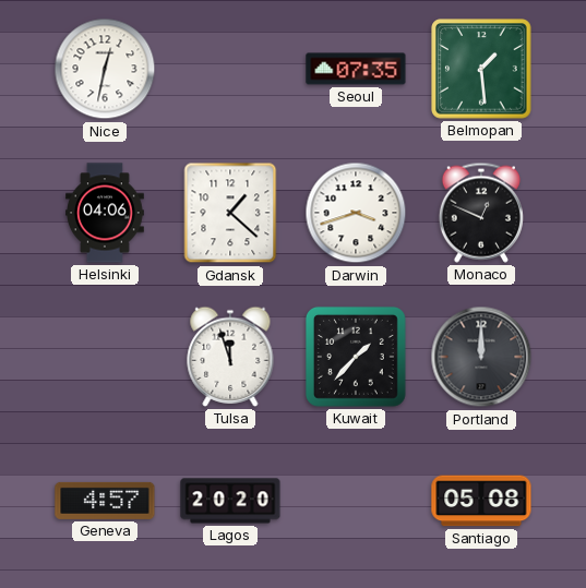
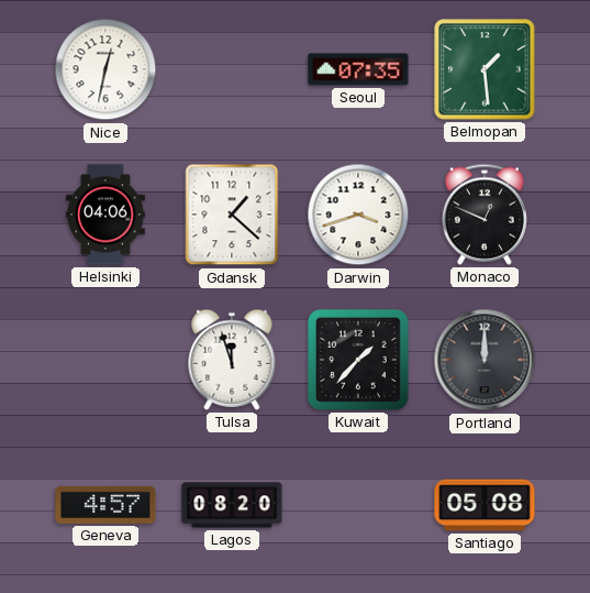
Lagos: 20:20 -> 08:20
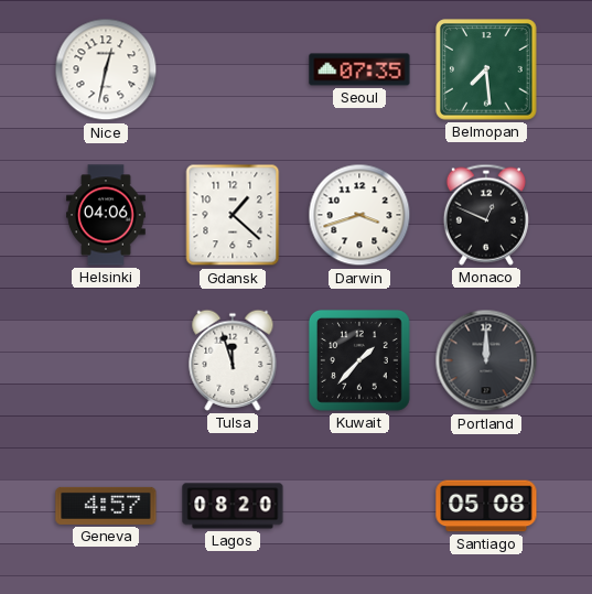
Belmopan: 1:29 -> 7:29
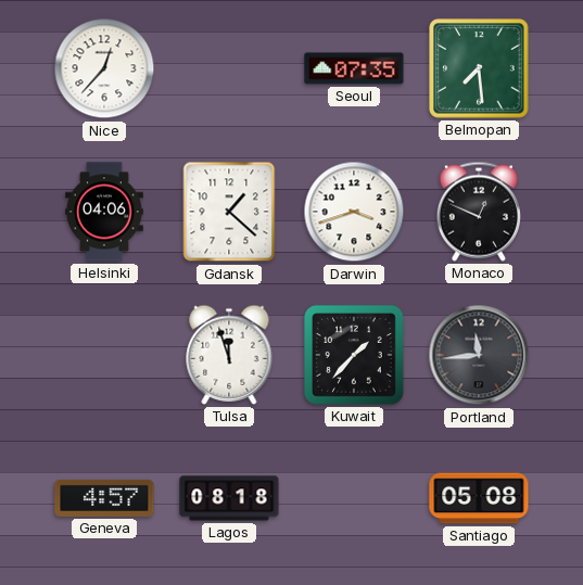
Nice: 12:32 -> 12:37
Portland: 12:00 -> 11:44
Lagos: 08:20 -> 08:18
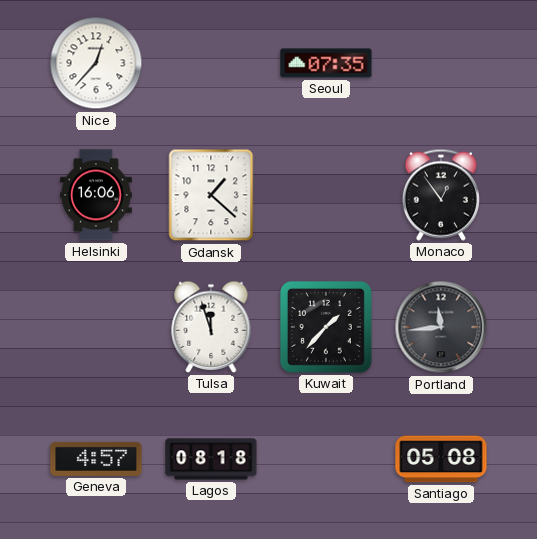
Belmopan: 7:29 -> none
Helsinki: 04:06 -> 16:06
Darwin: 3:42 -> none
Monaco: 12:49 -> 12:54
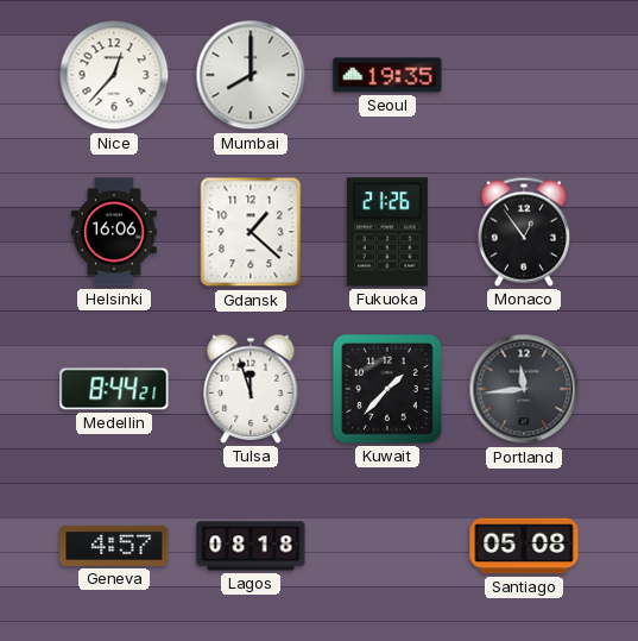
Mumbai: none -> 8:00
Seoul: 07:35 -> 19:35
Fukuoka: none -> 21:26
Medellin: none -> 8:44
